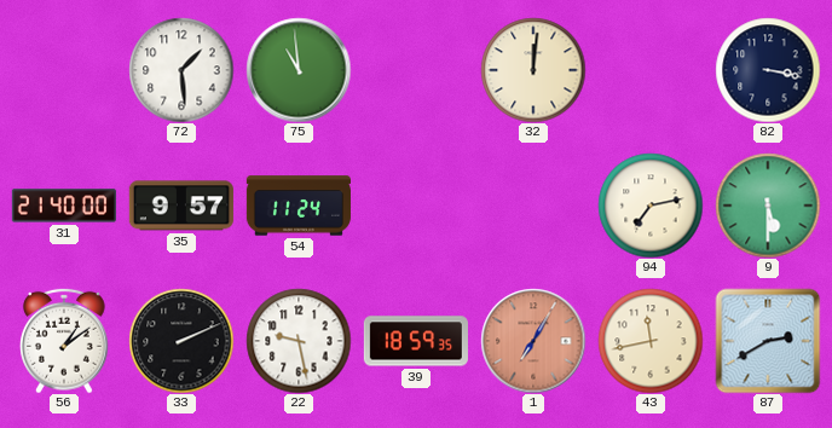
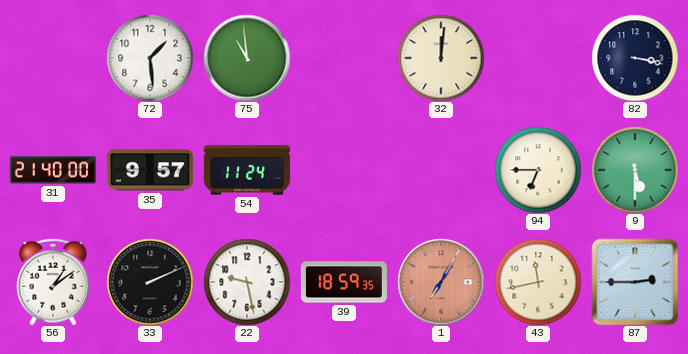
94: 7:13 -> 6:45
87: 2:40 -> 2:45
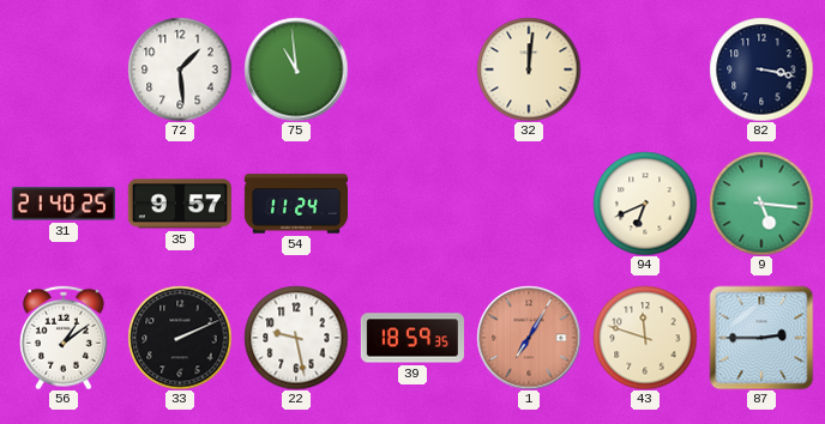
31: 21:40:00 -> 21:40:25
94: 6:45 -> 6:41
9: 5:30 -> 5:16
43: 11:43 -> 11:48
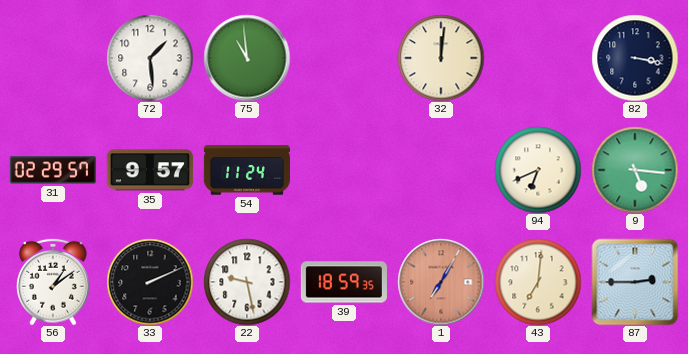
31: 21:40 -> 02:29
43: 11:48 -> 7:01
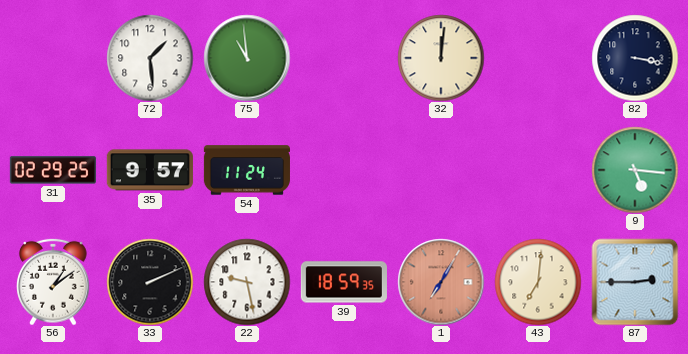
31: 02:29:57 -> 02:29:25
94: 6:41 -> none
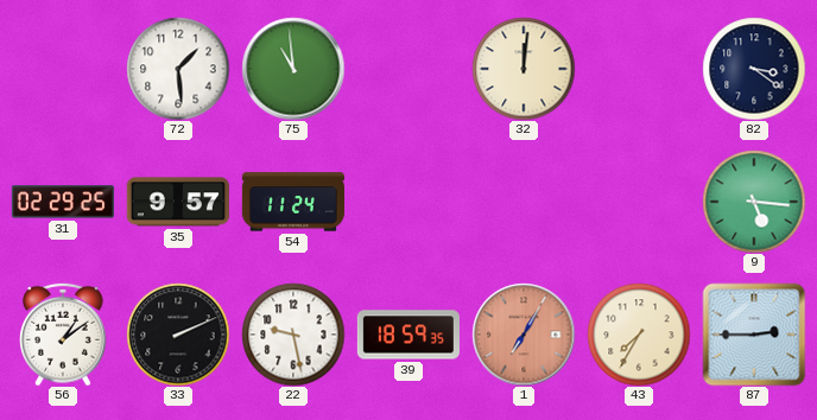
82: 3:17 -> 3:21
43: 7:01 -> 7:35
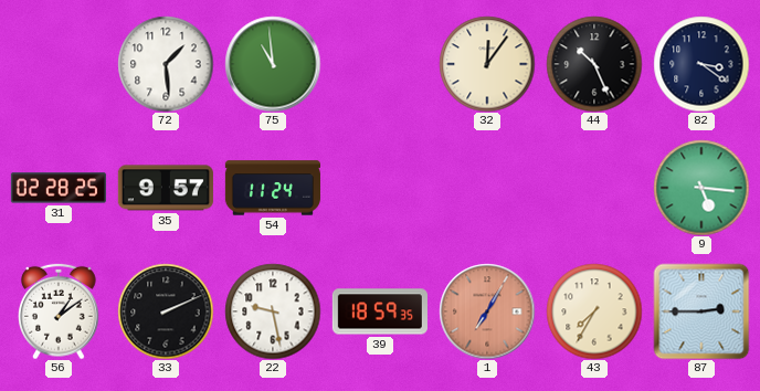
32: 12:01 -> 12:06
44: none -> 10:26
31: 02:29 -> 02:28
